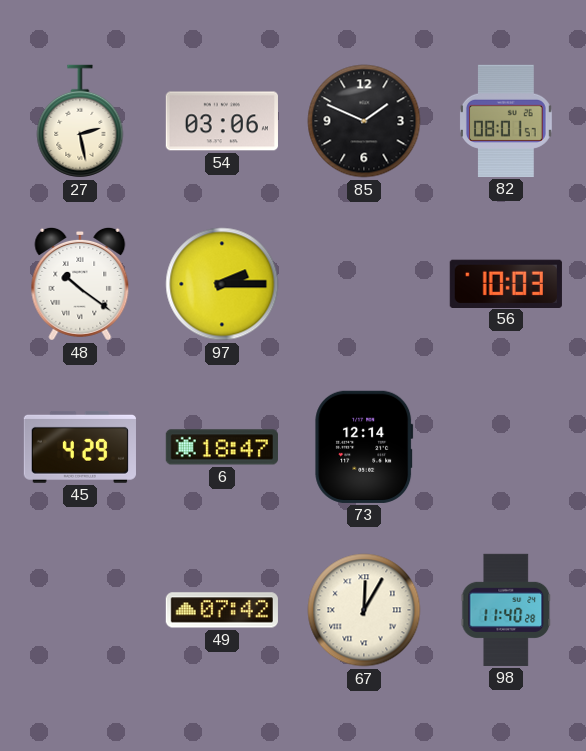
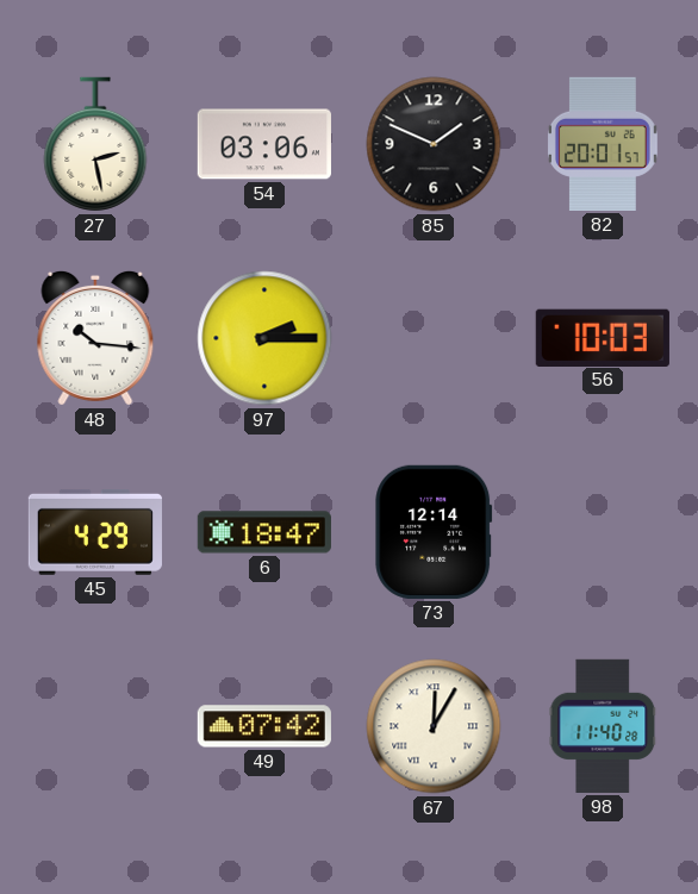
82: 08:01 -> 20:01
48: 10:21 -> 10:16
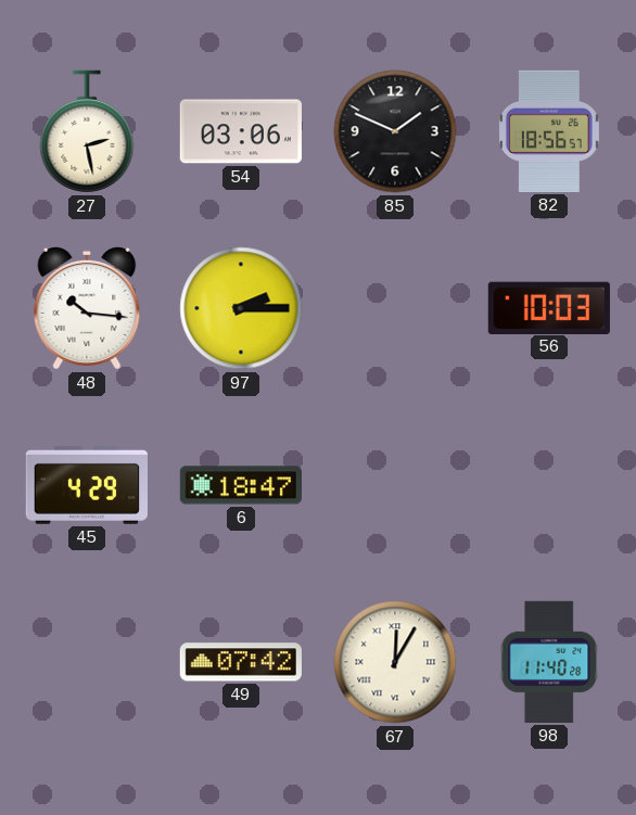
82: 20:01 -> 18:56
73: 12:14 -> none
